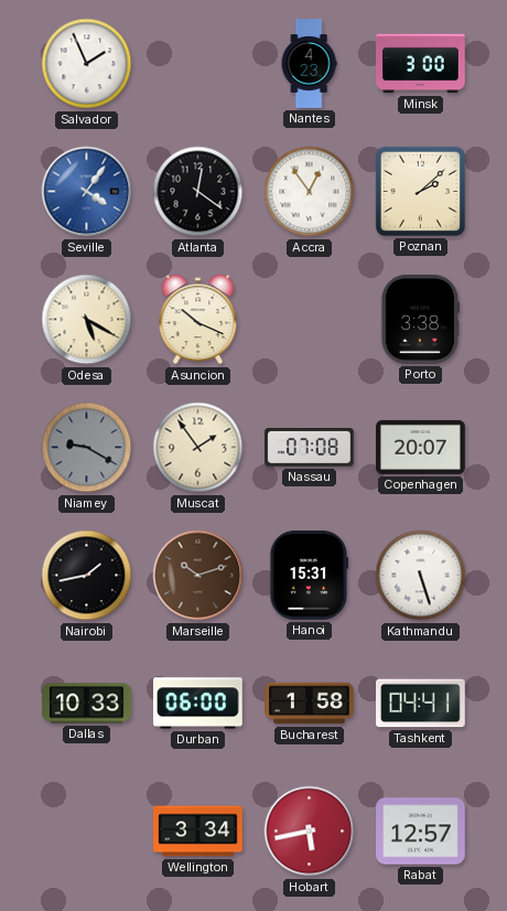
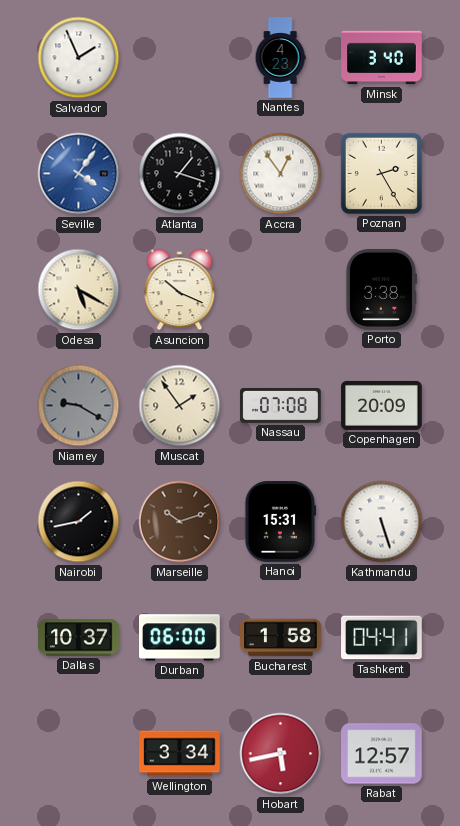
Minsk: 3:00 -> 3:40
Atlanta: 12:21 -> 1:18
Poznan: 2:08 -> 2:25
Copenhagen: 20:07 -> 20:09
Dallas: 10:33 -> 10:37
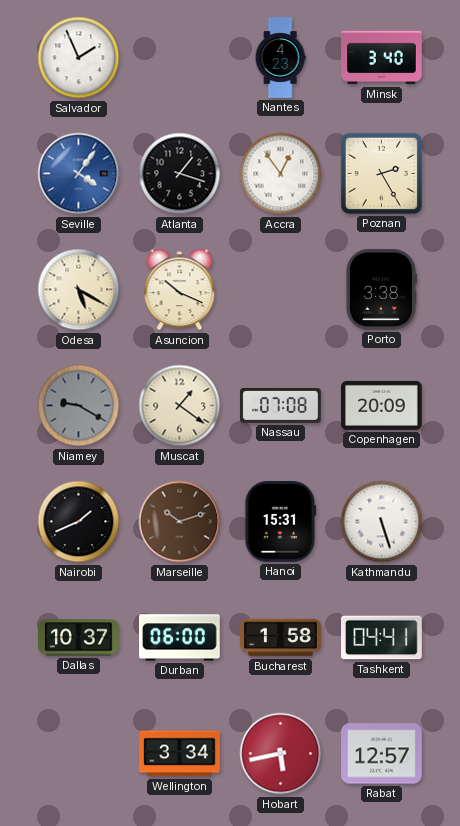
Muscat: 1:54 -> 1:21
Nairobi: 1:43 -> 1:41
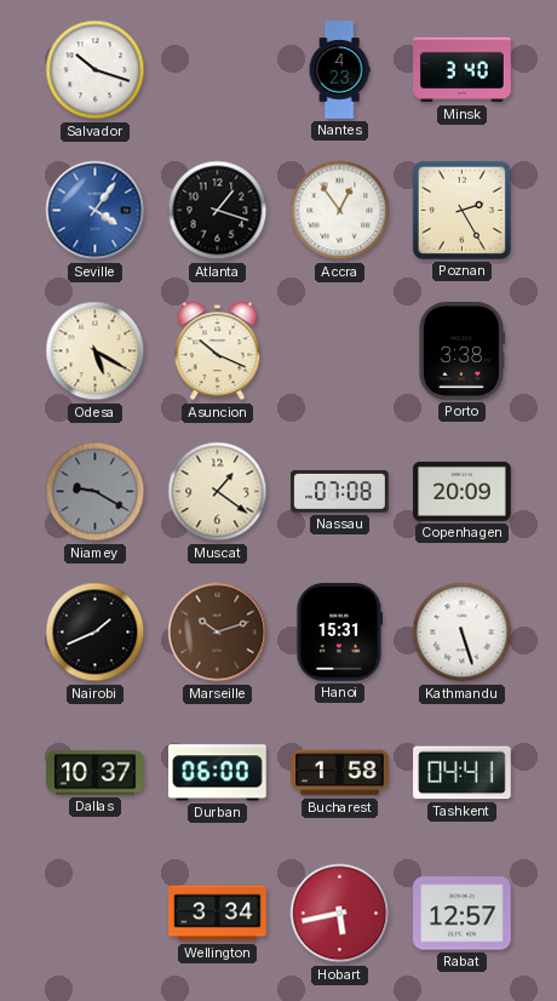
Salvador: 1:56 -> 10:18
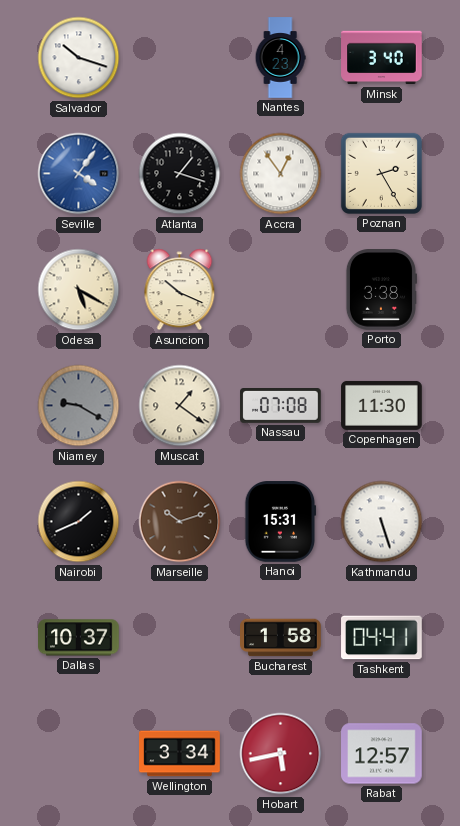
Copenhagen: 20:09 -> 11:30
Durban: 06:00 -> none
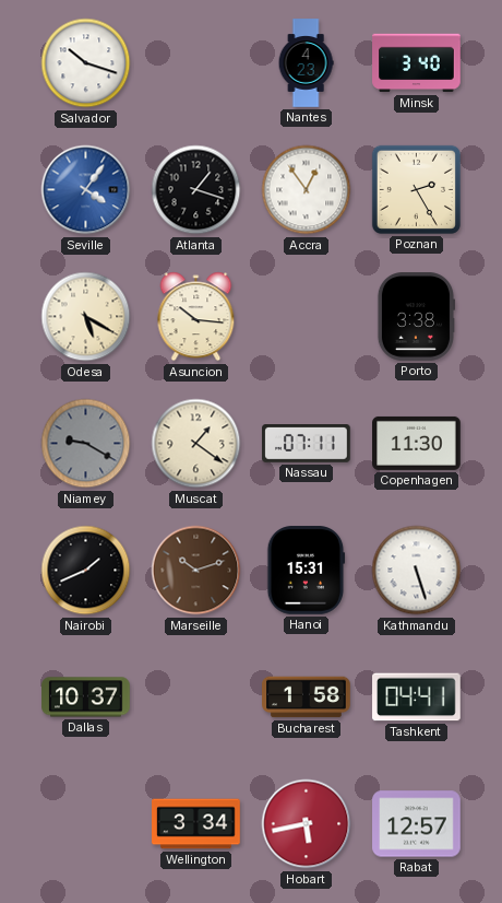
Asuncion: 10:19 -> 10:16
Nassau: 07:08 -> 07:11
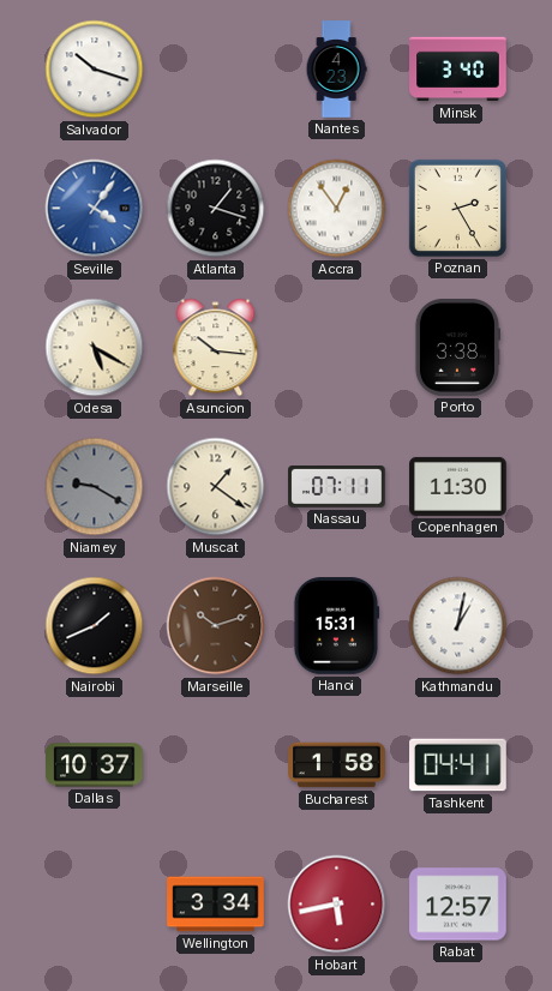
Kathmandu: 5:27 -> 1:02
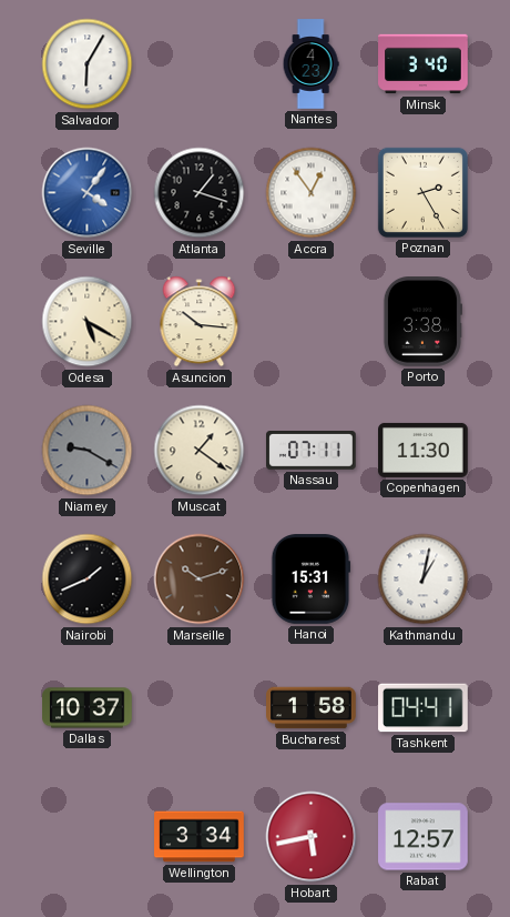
Salvador: 10:18 -> 6:05
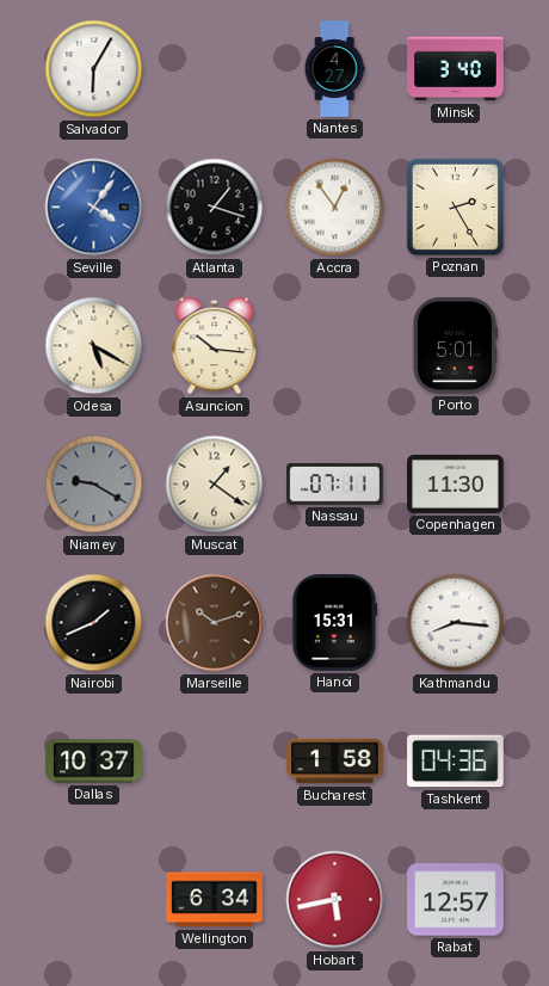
Nantes: 4:23 -> 4:27
Porto: 3:38 -> 5:01
Kathmandu: 1:02 -> 8:16
Tashkent: 04:41 -> 04:36
Wellington: 3:34 -> 6:34
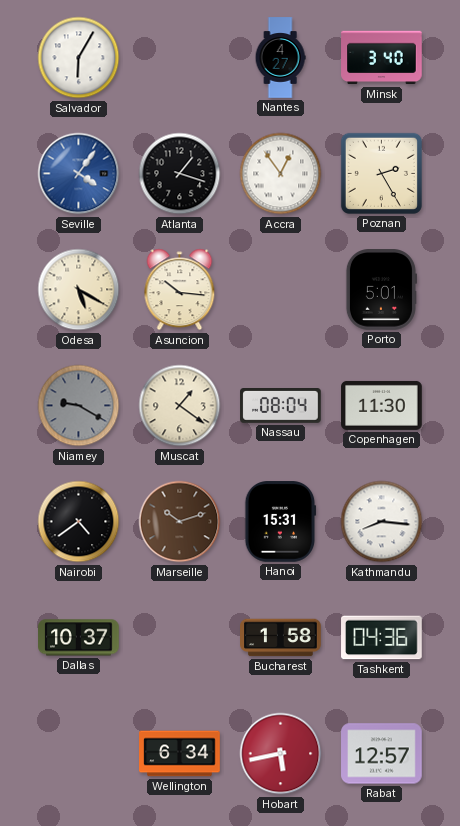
Nassau: 07:11 -> 08:04
Nairobi: 1:41 -> 4:39
